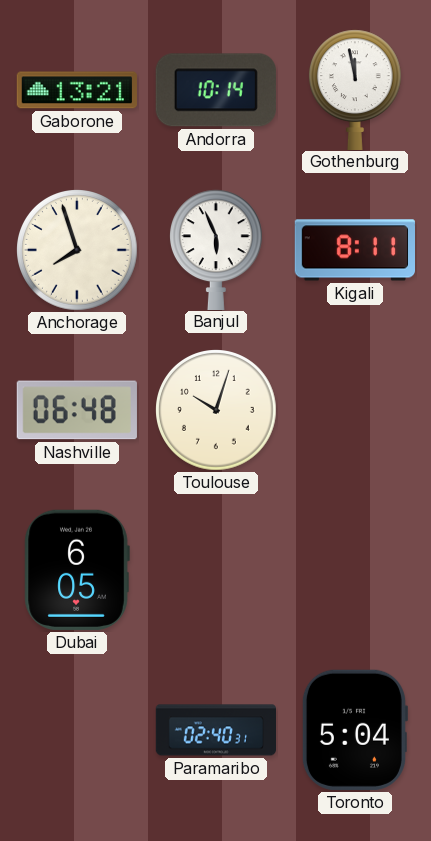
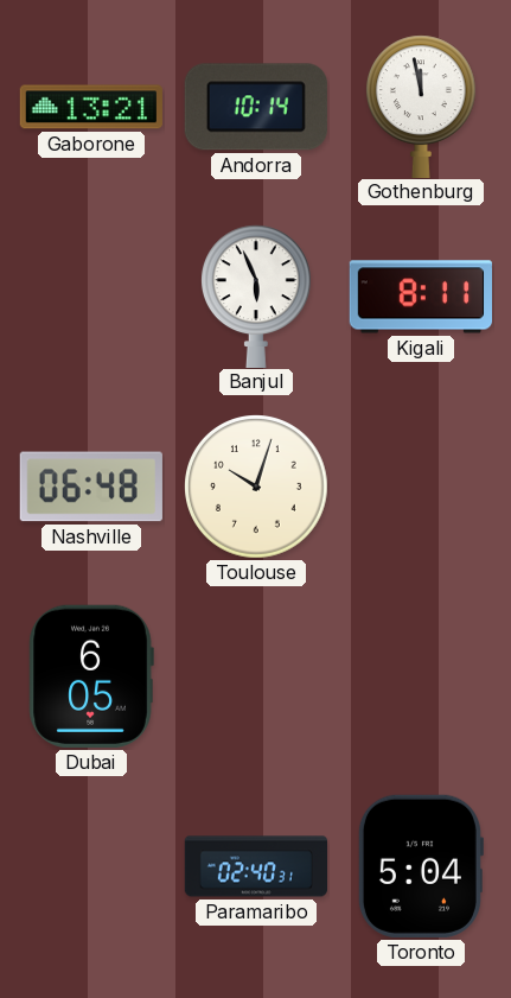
Anchorage: 7:57 -> none
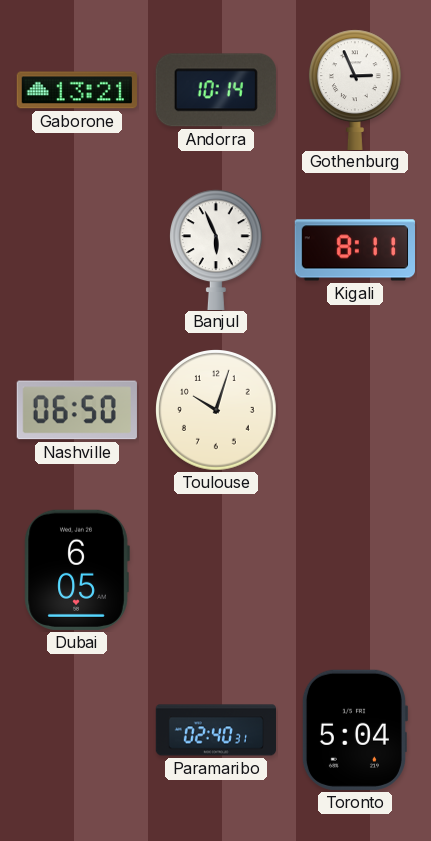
Gothenburg: 11:58 -> 2:56
Nashville: 06:48 -> 06:50
